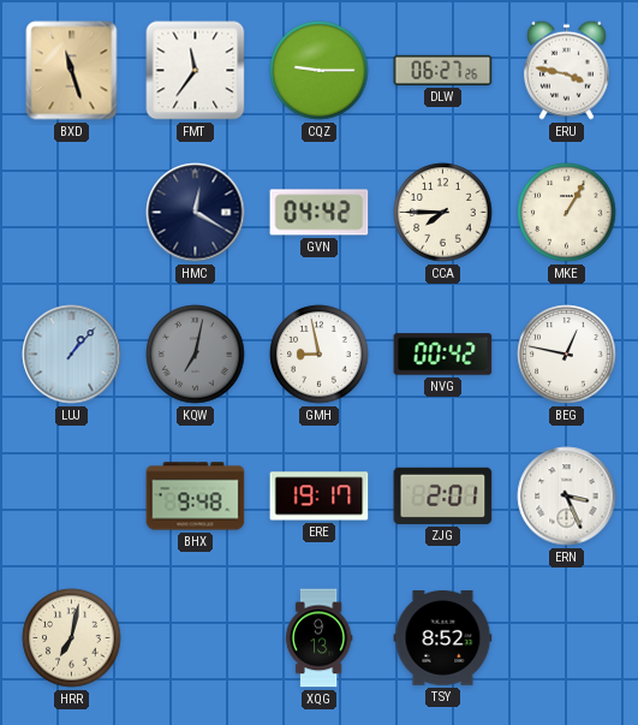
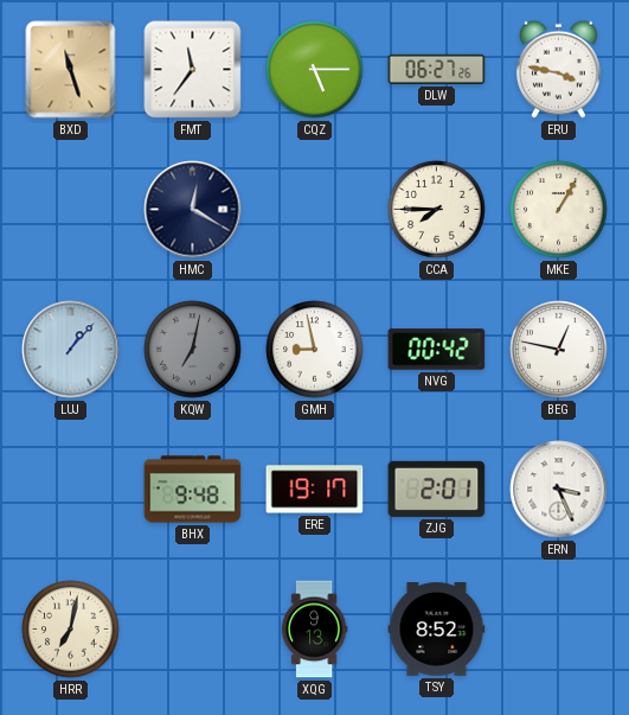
CQZ: 9:15 -> 5:15
GVN: 04:42 -> none
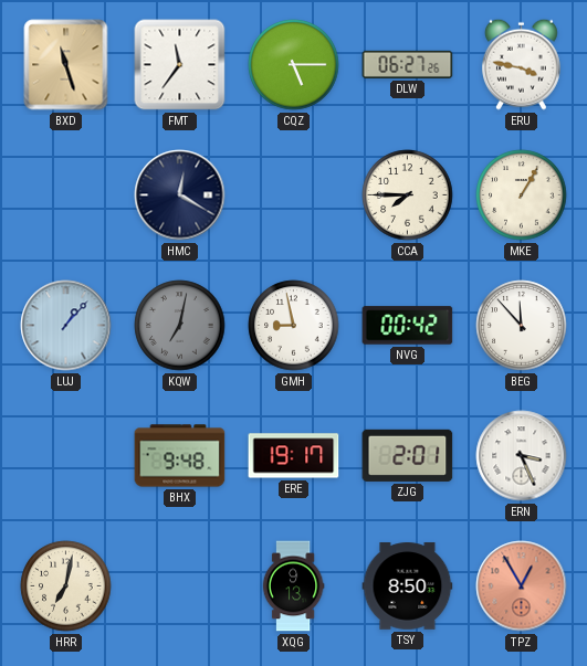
BEG: 12:47 -> 11:53
TSY: 8:52 -> 8:50
TPZ: none -> 12:55
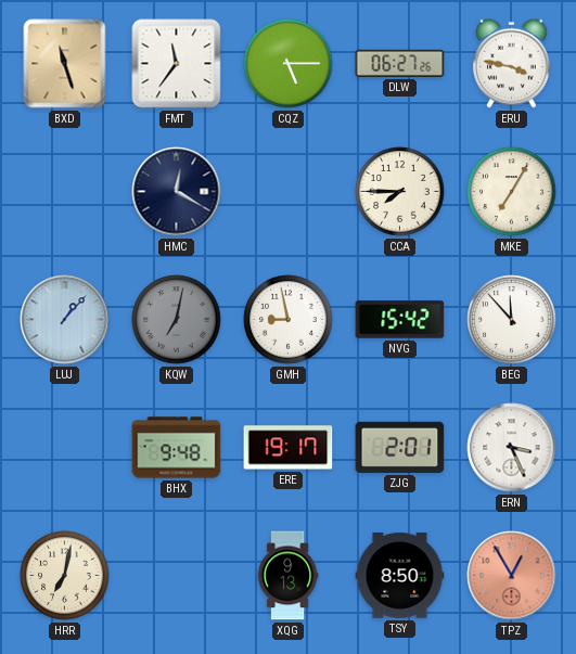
MKE: 1:05 -> 7:05
NVG: 00:42 -> 15:42
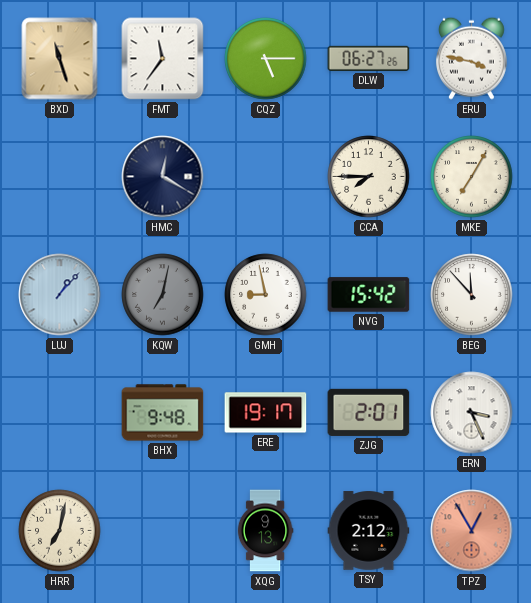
TSY: 8:50 -> 2:12
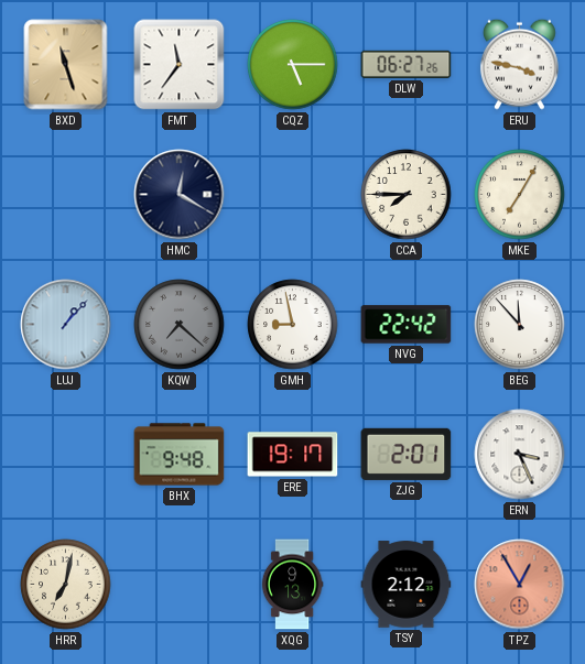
KQW: 7:02 -> 7:22
NVG: 15:42 -> 22:42
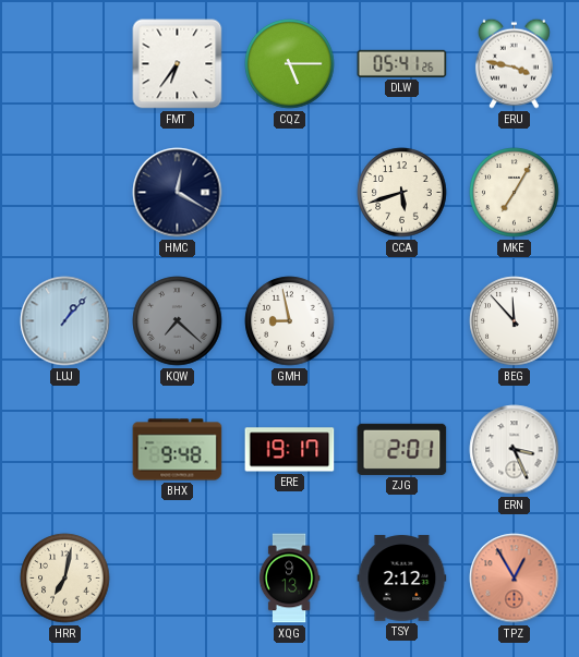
BXD: 11:27 -> none
FMT: 11:36 -> 6:36
DLW: 06:27 -> 05:41
CCA: 7:45 -> 5:42
NVG: 22:42 -> none
